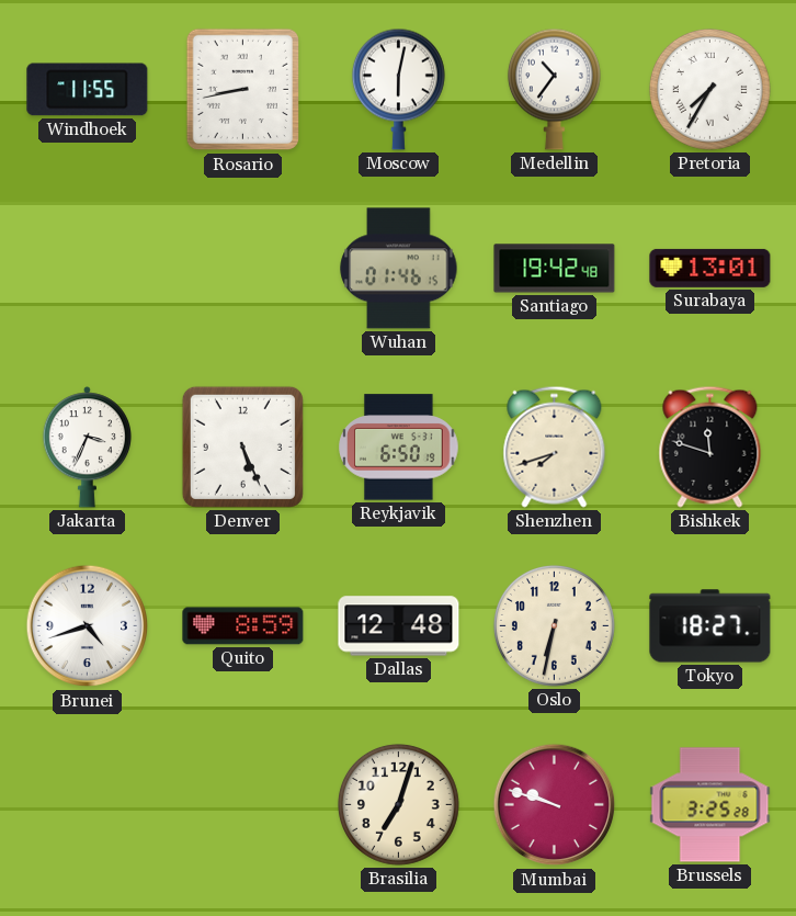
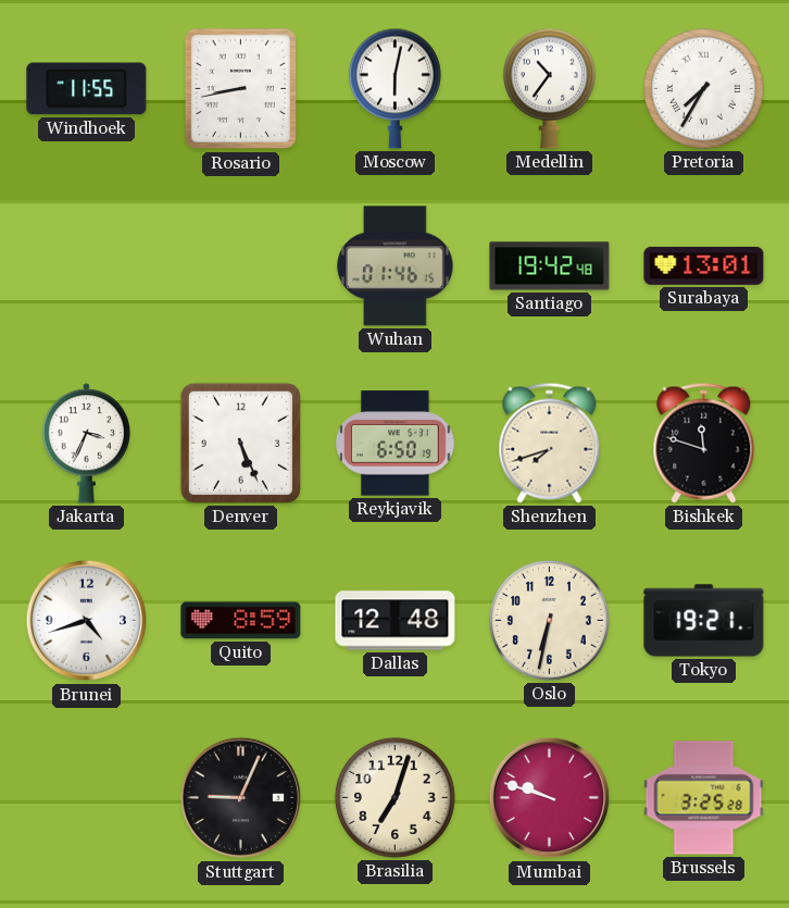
Tokyo: 18:27 -> 19:21
Stuttgart: none -> 9:04
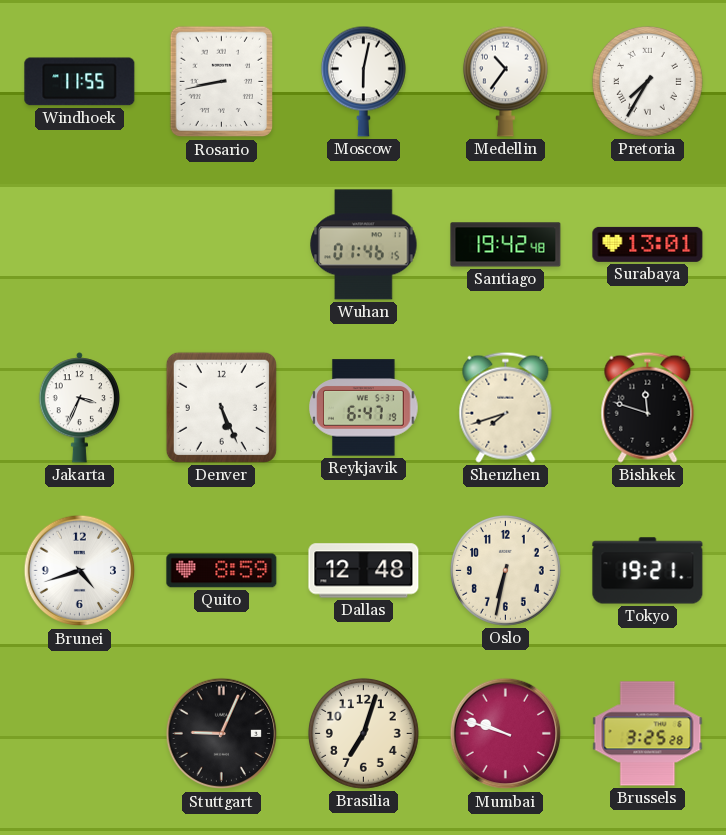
Reykjavik: 6:50 -> 6:47
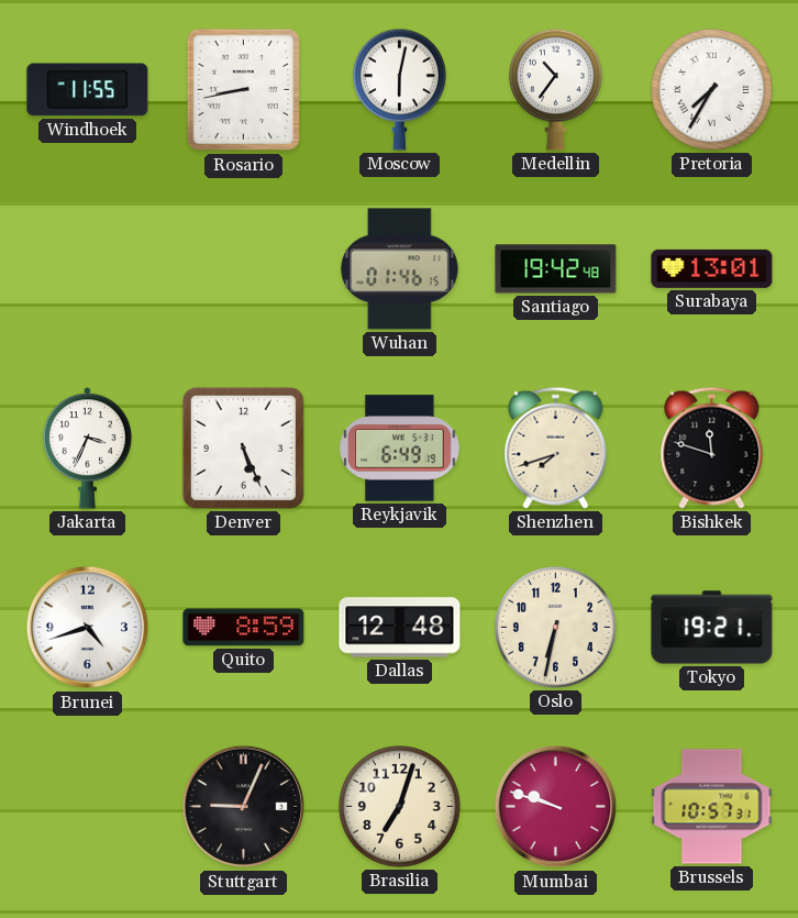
Reykjavik: 6:47 -> 6:49
Brussels: 3:25 -> 10:57
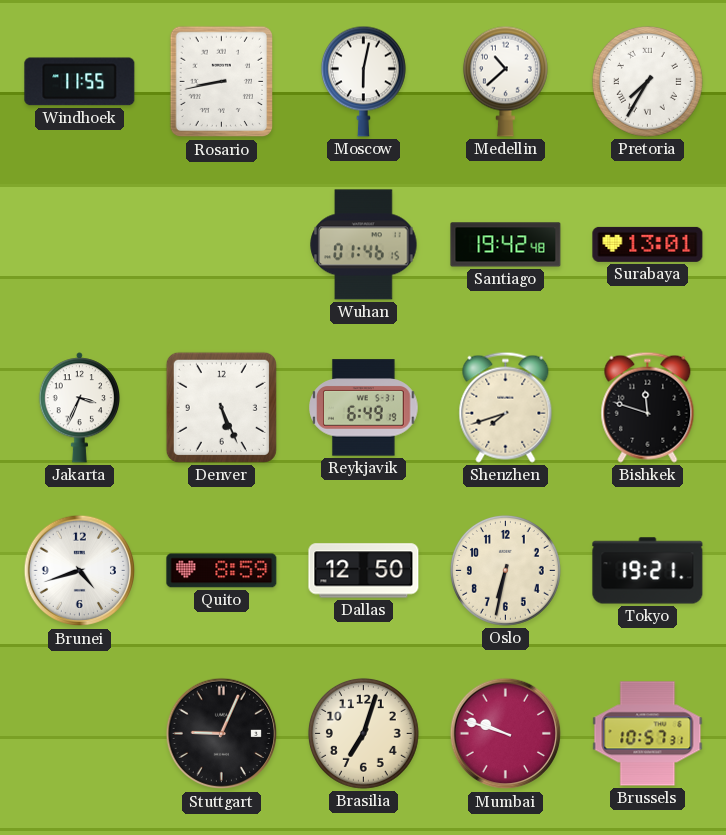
Medellin: 10:36 -> 10:38
Dallas: 12:48 -> 12:50
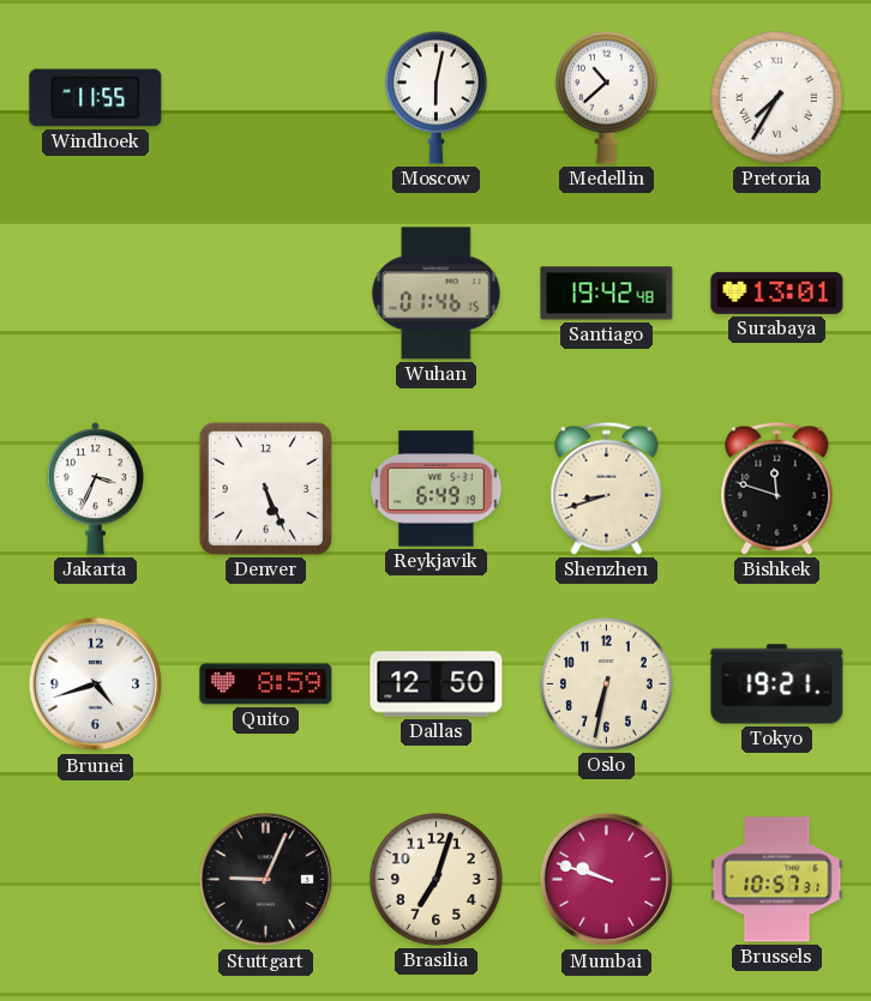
Rosario: 8:43 -> none
Shenzhen: 7:42 -> 8:42
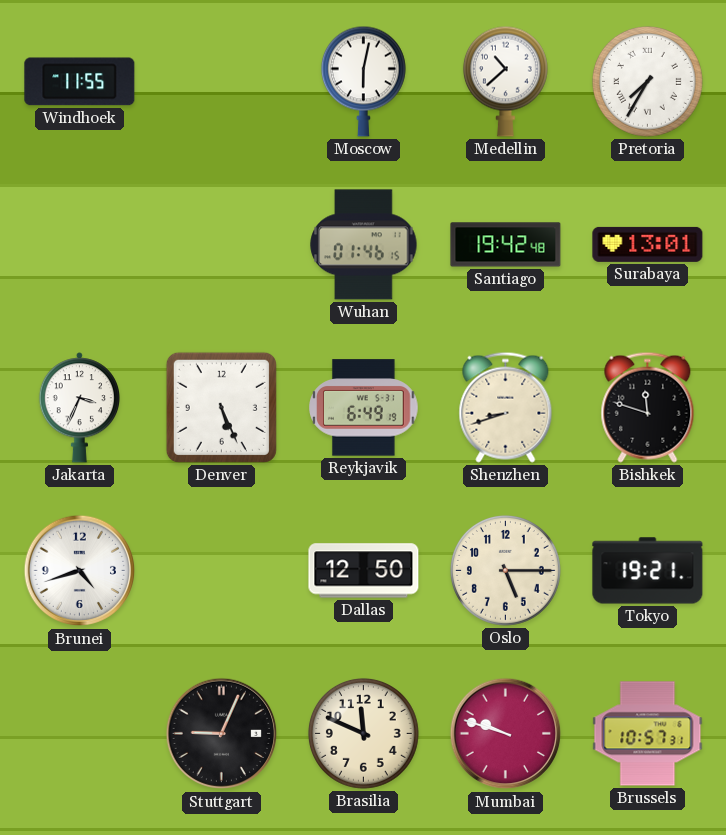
Quito: 8:59 -> none
Oslo: 6:32 -> 5:15
Brasilia: 7:03 -> 11:49
